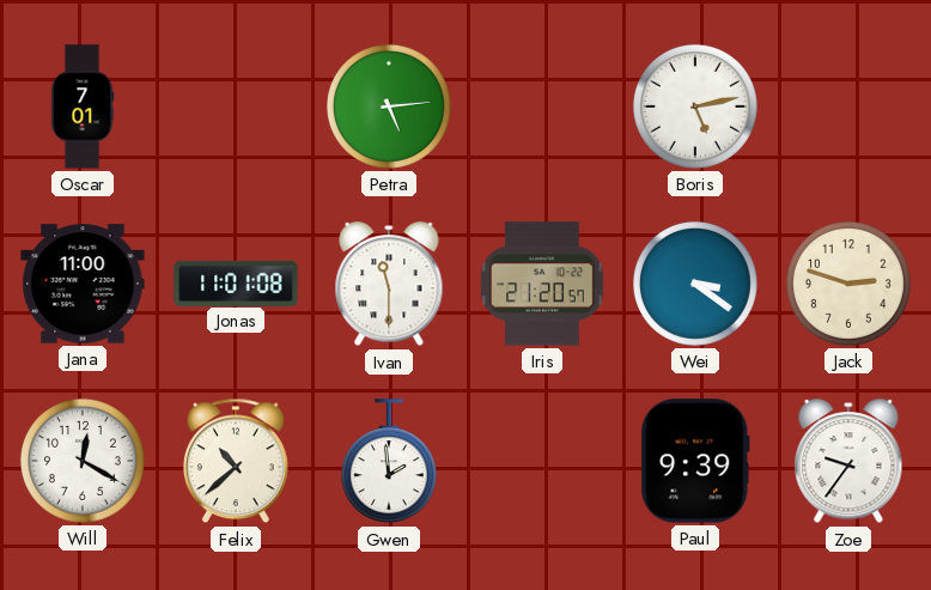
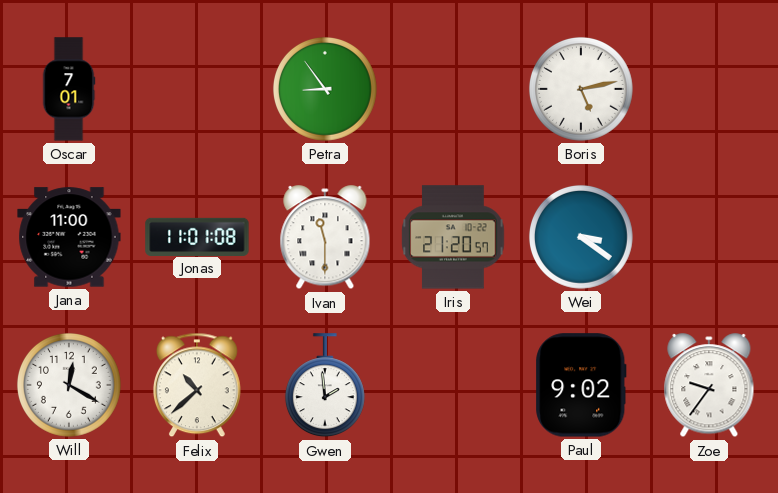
Petra: 5:14 -> 8:54
Jack: 2:48 -> none
Paul: 9:39 -> 9:02
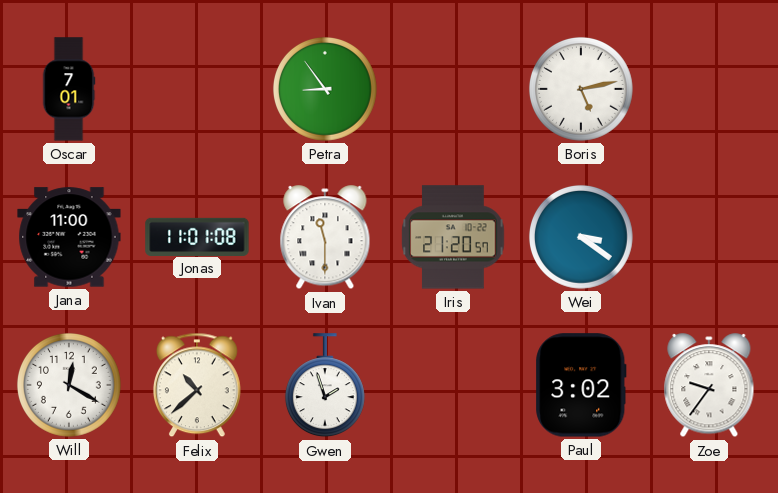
Gwen: 1:59 -> 1:57
Paul: 9:02 -> 3:02
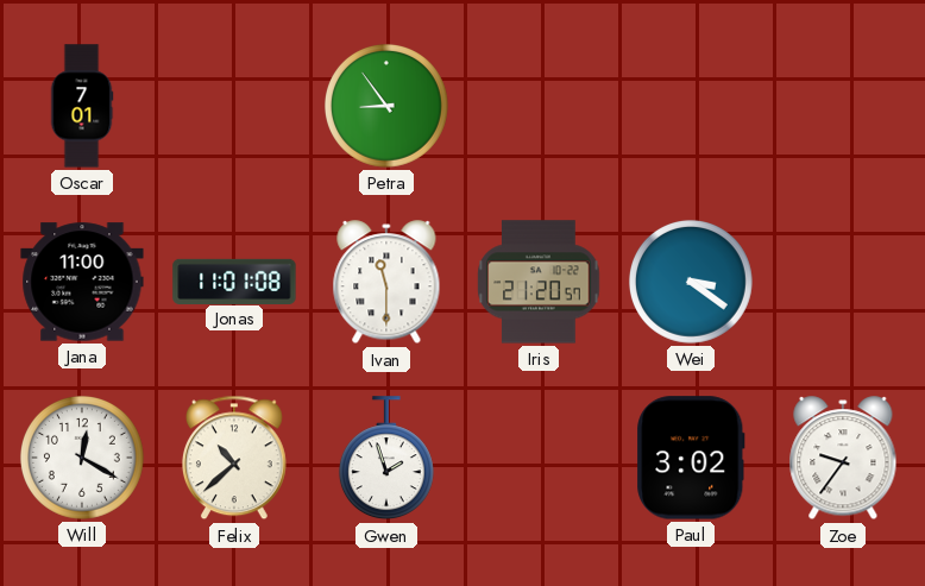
Boris: 5:13 -> none
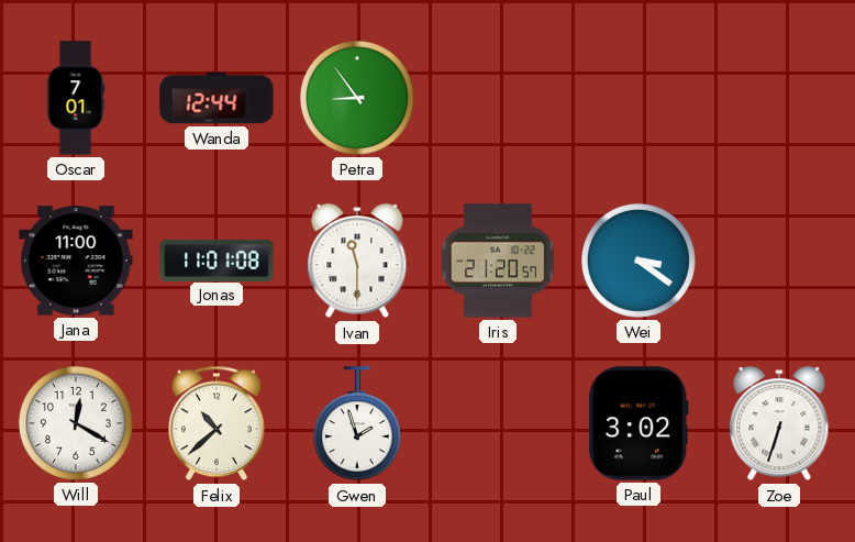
Wanda: none -> 12:44
Zoe: 9:36 -> 6:33
